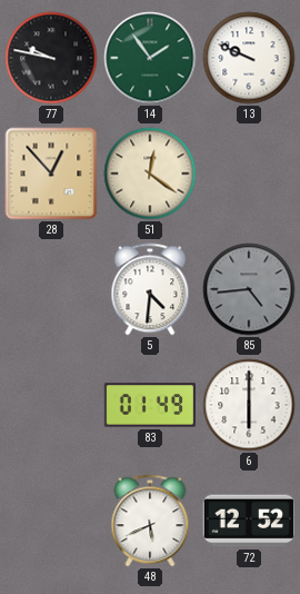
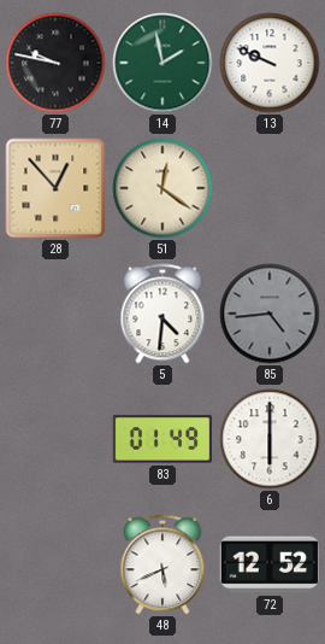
14: 1:54 -> 1:58
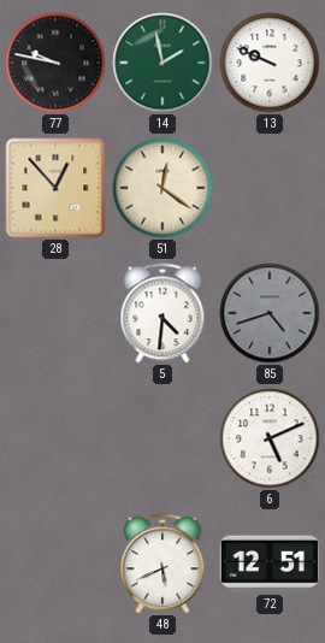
85: 4:44 -> 4:42
83: 01:49 -> none
6: 6:00 -> 5:11
72: 12:52 -> 12:51
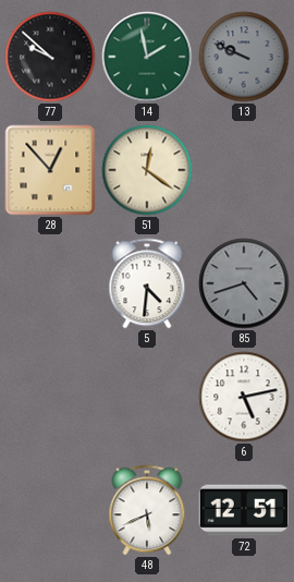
77: 9:47 -> 9:52
13 dial: white -> grey
6: 5:11 -> 5:13
